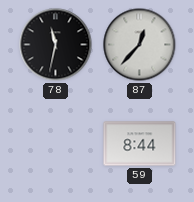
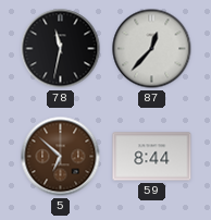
5: none -> 6:52
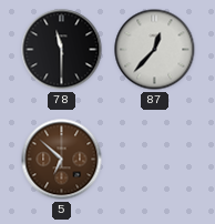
78: 11:32 -> 11:30
59: 8:44 -> none
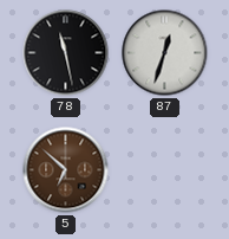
78: 11:30 -> 11:28
87: 12:37 -> 12:33
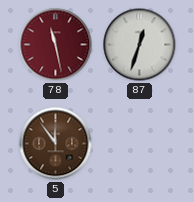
78 dial: black -> burgundy
5: 6:52 -> 11:54
